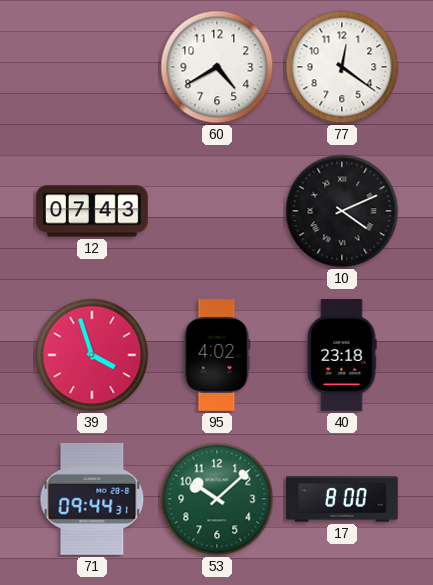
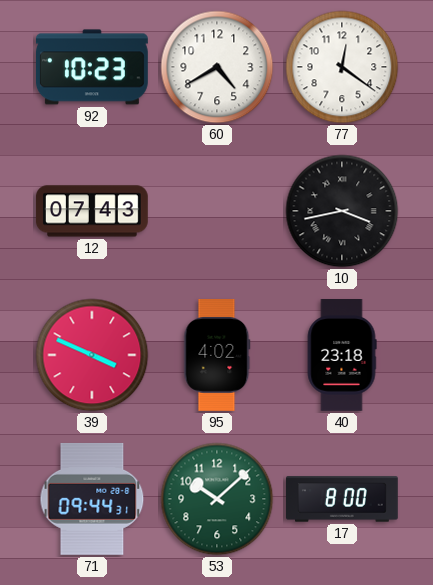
92: none -> 10:23
10: 4:11 -> 3:43
39: 3:57 -> 3:49
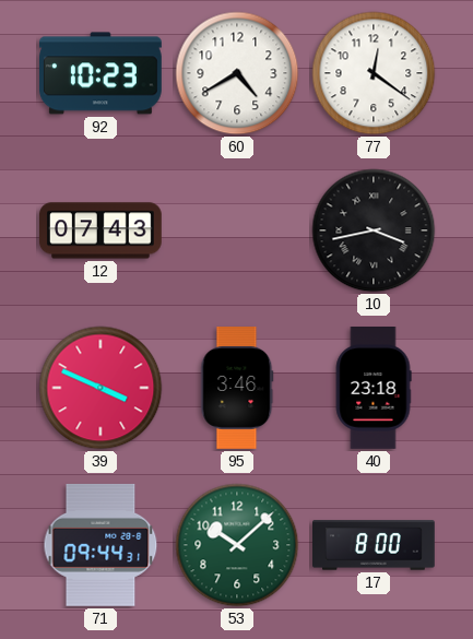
95: 4:02 -> 3:46
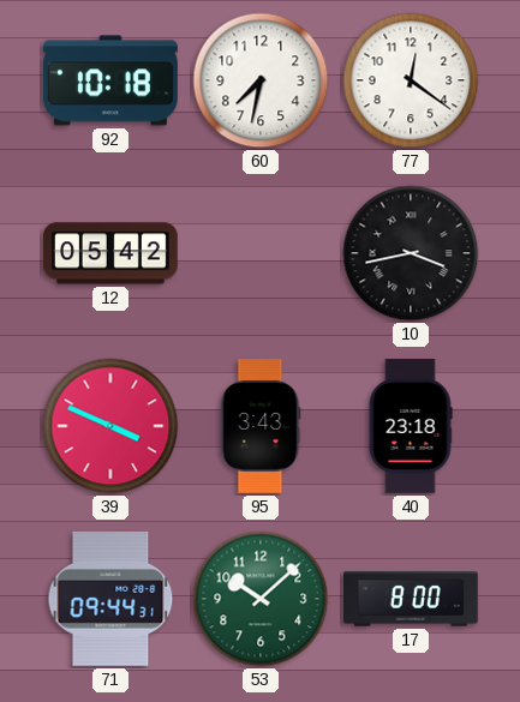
92: 10:23 -> 10:18
60: 4:40 -> 7:32
12: 07:43 -> 05:42
95: 3:46 -> 3:43
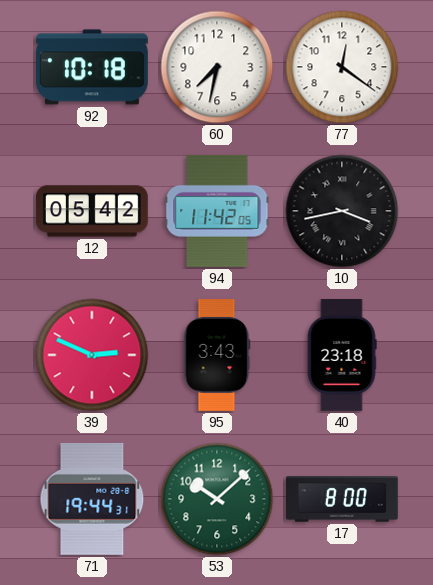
94: none -> 11:42
39: 3:49 -> 2:49
71: 09:44 -> 19:44
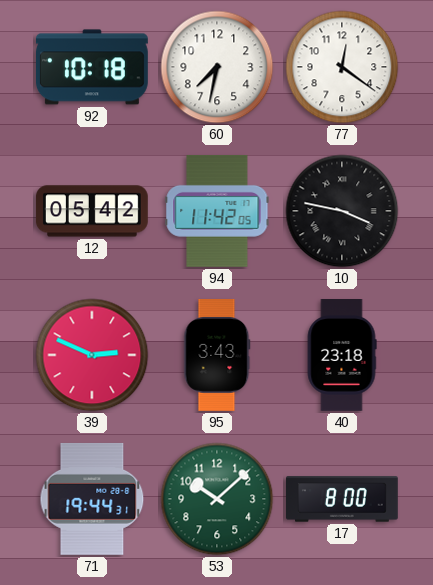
10: 3:43 -> 3:47
